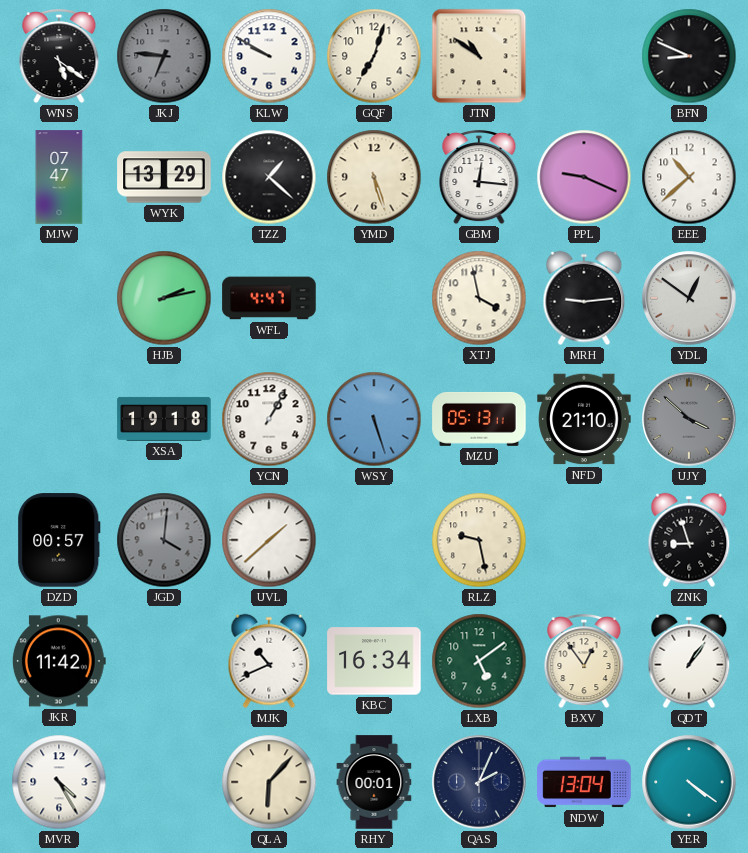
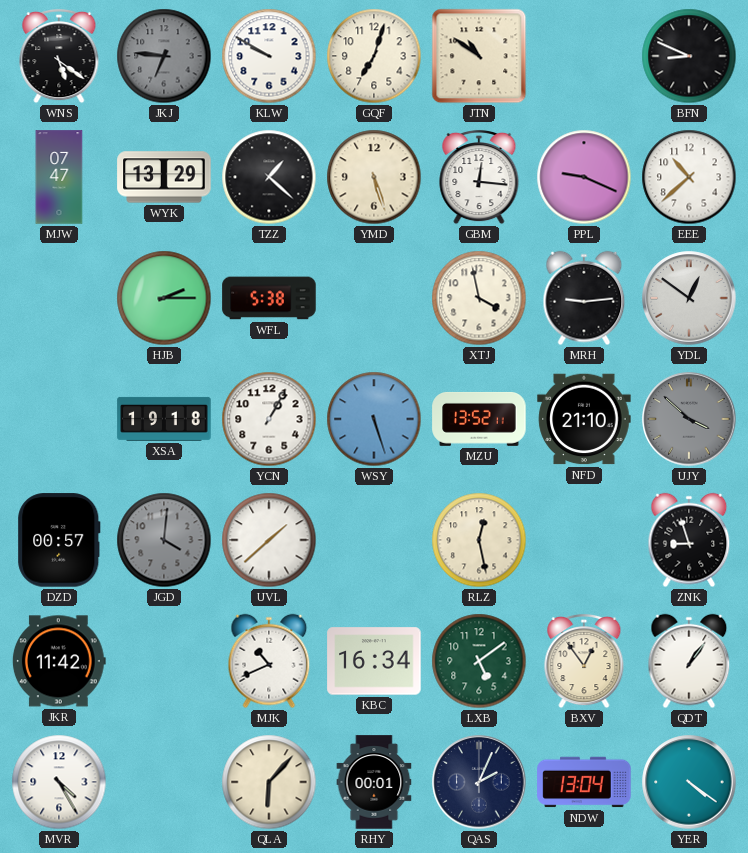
HJB: 2:13 -> 2:15
WFL: 4:47 -> 5:38
MZU: 05:13 -> 13:52
RLZ: 9:28 -> 12:28
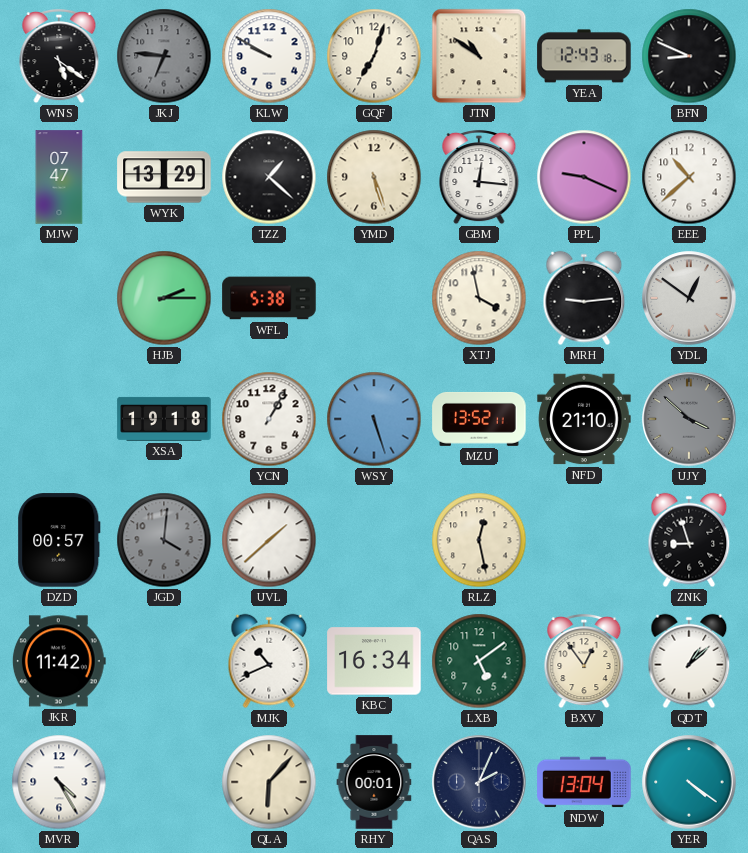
YEA: none -> 12:43
QDT: 1:06 -> 1:08
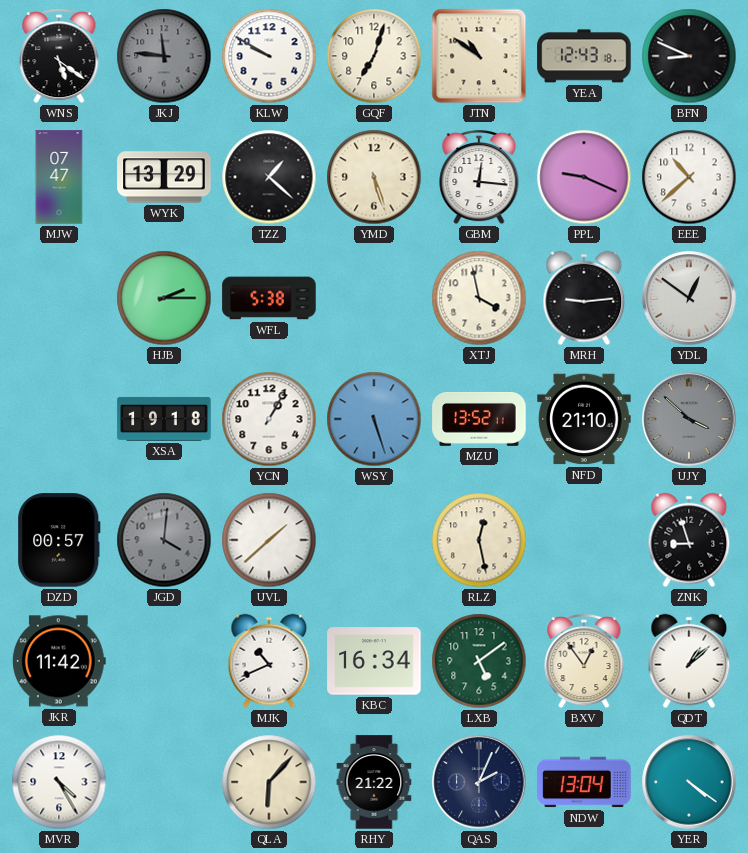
JKJ: 6:46 -> 11:46
RHY: 00:01 -> 21:22
